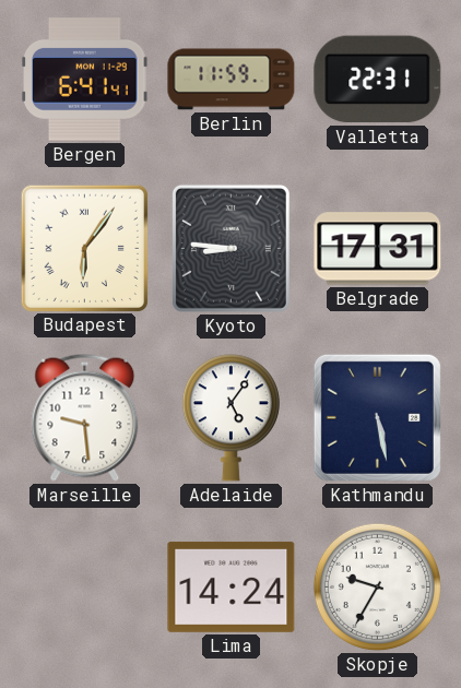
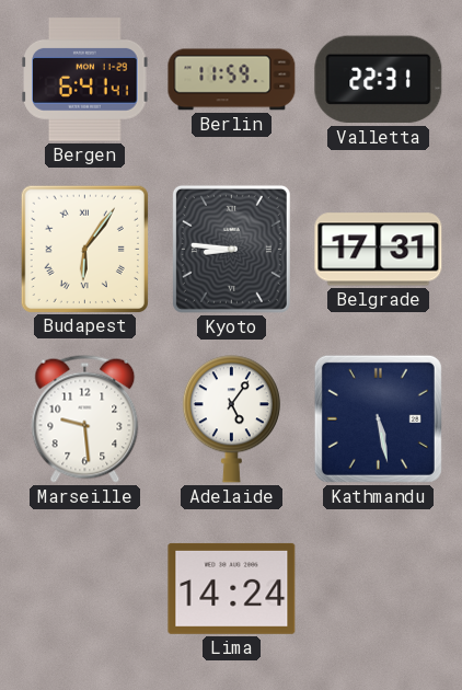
Skopje: 9:35 -> none
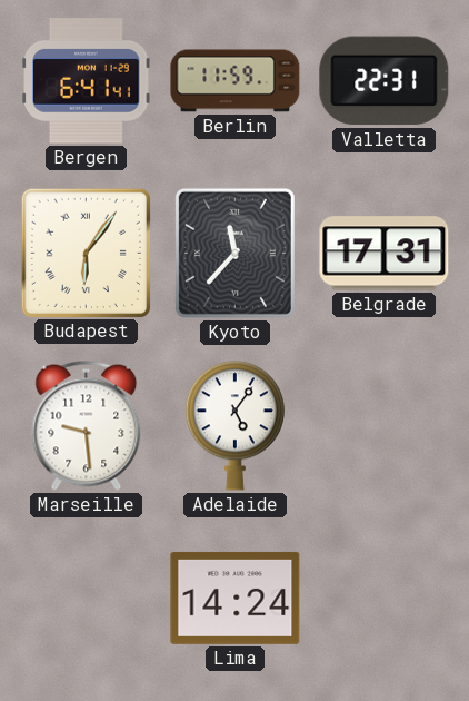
Kyoto: 8:46 -> 11:37
Kathmandu: 5:28 -> none
